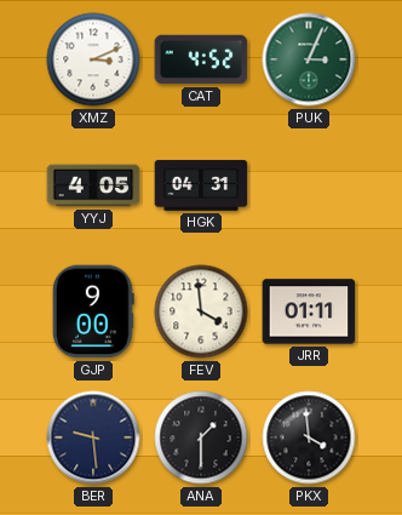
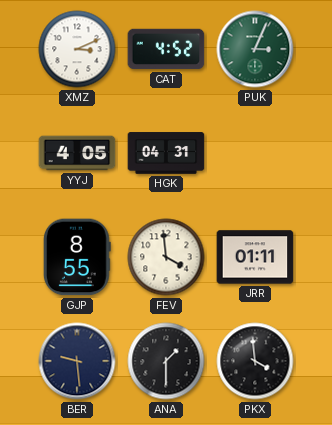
GJP: 9:00 -> 8:55
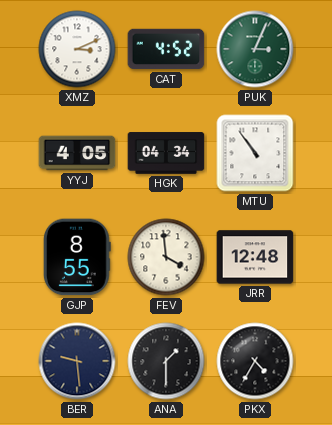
HGK: 04:31 -> 04:34
MTU: none -> 10:54
JRR: 01:11 -> 12:48
PKX: 3:59 -> 4:35
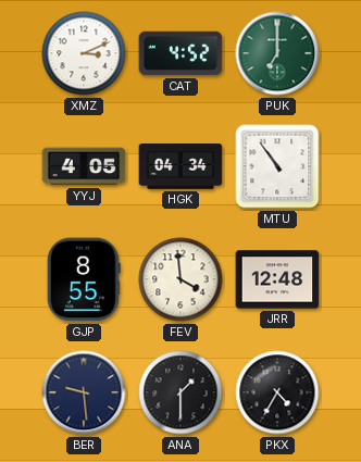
PUK: 3:04 -> 7:00
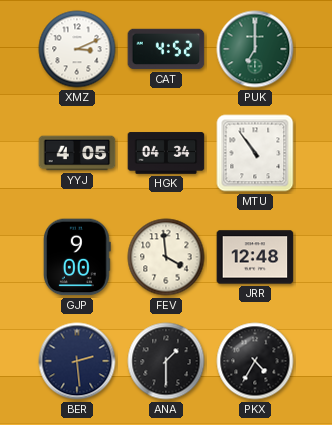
GJP: 8:55 -> 9:00
BER: 9:29 -> 2:29
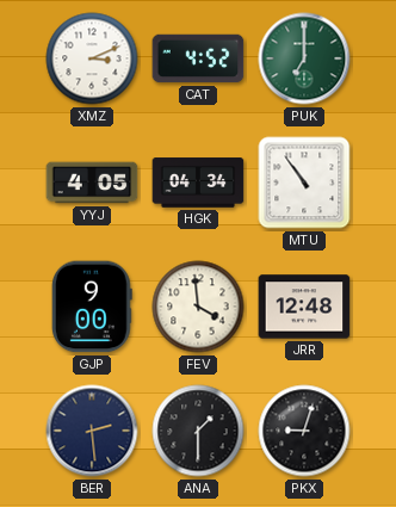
PKX: 4:35 -> 9:03
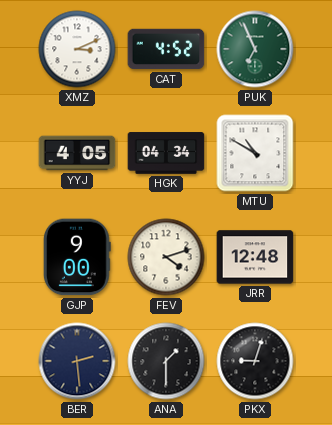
PUK: 7:00 -> 6:56
MTU: 10:54 -> 10:50
FEV: 3:59 -> 4:12
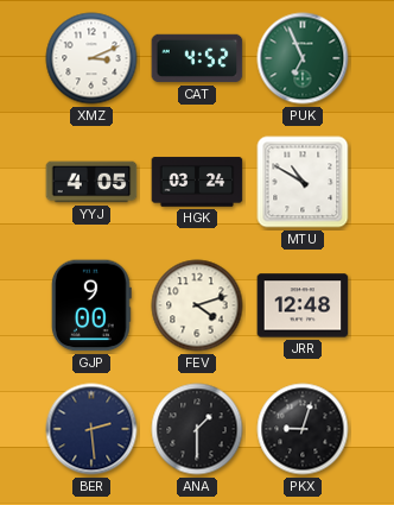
HGK: 04:34 -> 03:24
